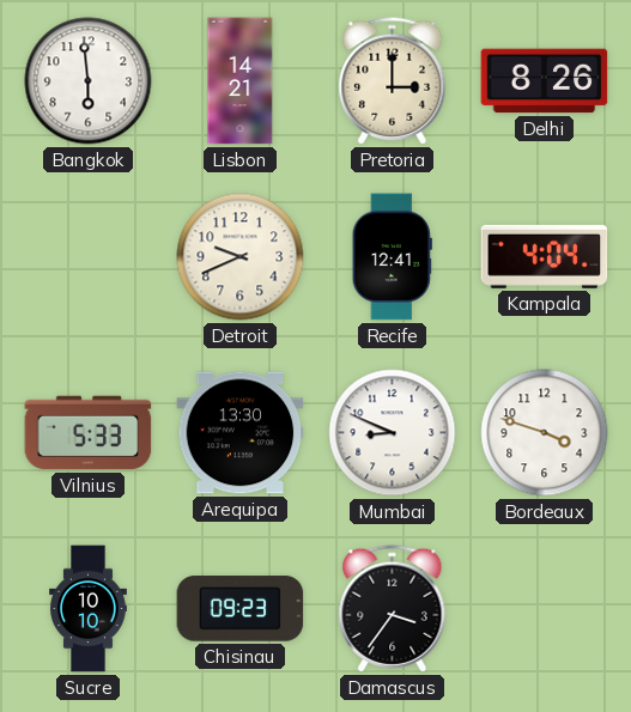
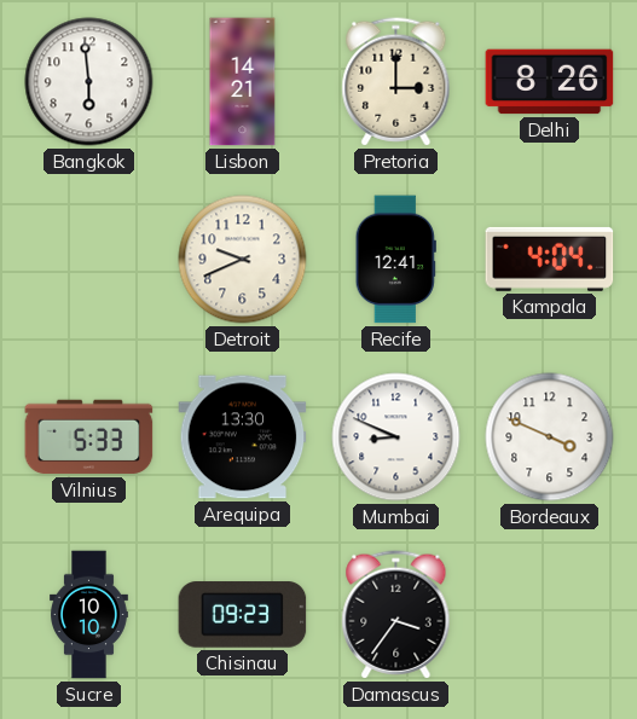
Bordeaux: 3:48 -> 3:49
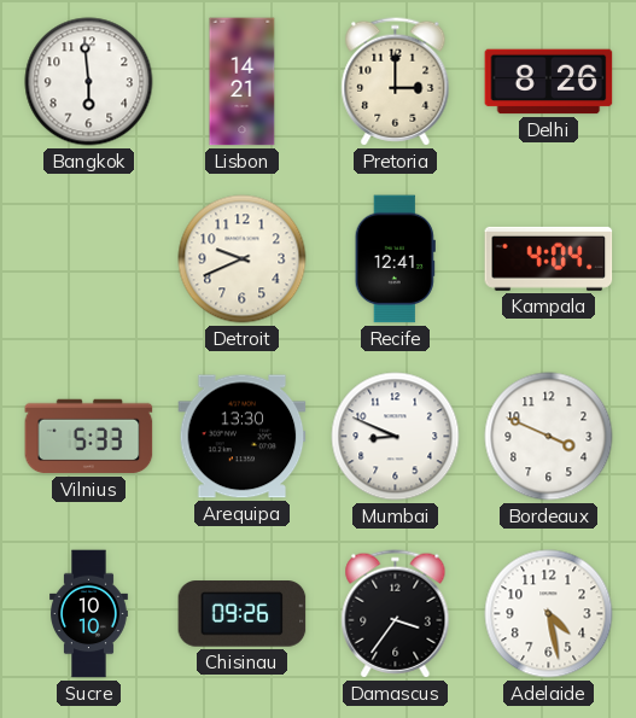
Chisinau: 09:23 -> 09:26
Adelaide: none -> 4:28
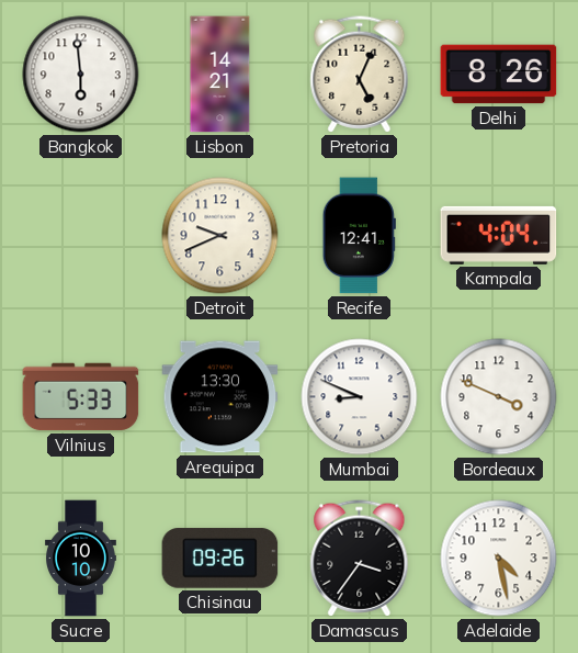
Pretoria: 3:00 -> 5:04
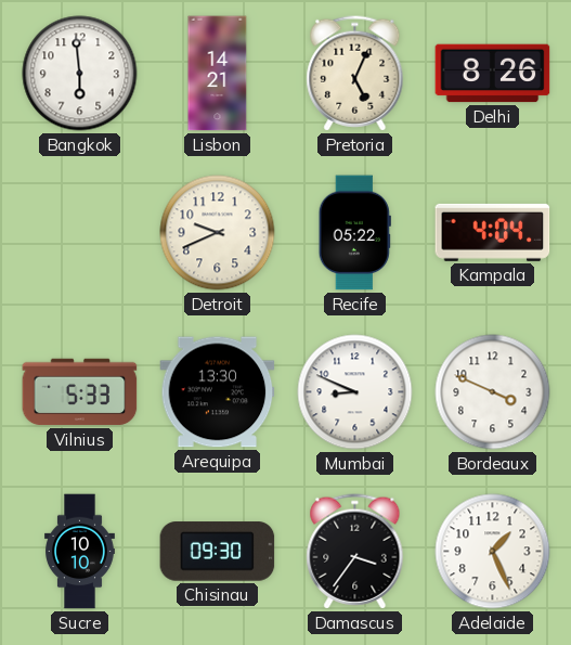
Recife: 12:41 -> 05:22
Chisinau: 09:26 -> 09:30
Adelaide: 4:28 -> 1:26
